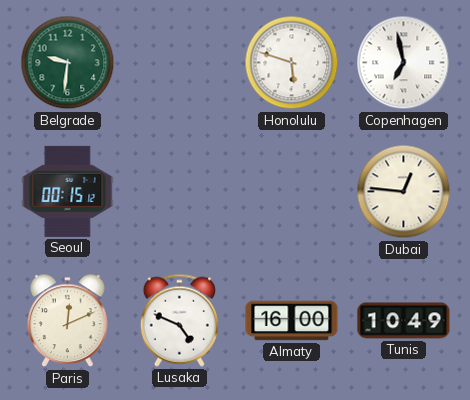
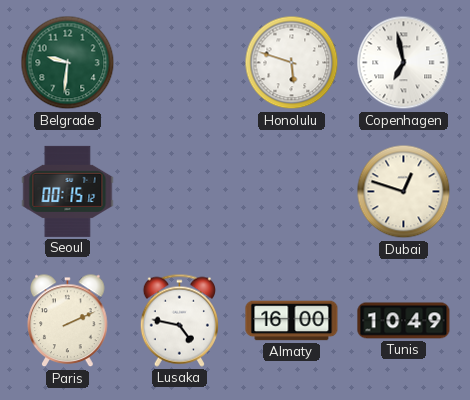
Dubai: 12:46 -> 12:48
Paris: 12:11 -> 2:11
Lusaka: 4:49 -> 4:47
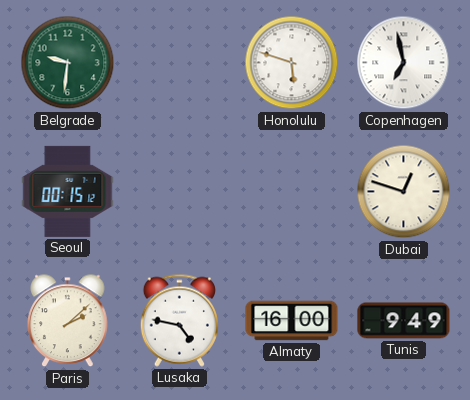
Paris: 2:11 -> 2:08
Tunis: 10:49 -> 9:49
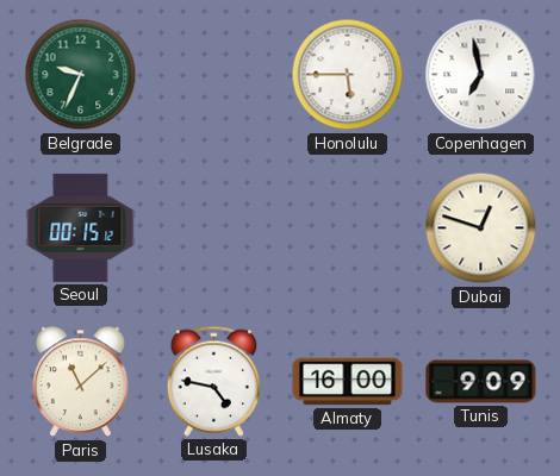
Belgrade: 9:31 -> 9:34
Honolulu: 5:48 -> 5:45
Paris: 2:08 -> 11:08
Tunis: 9:49 -> 9:09
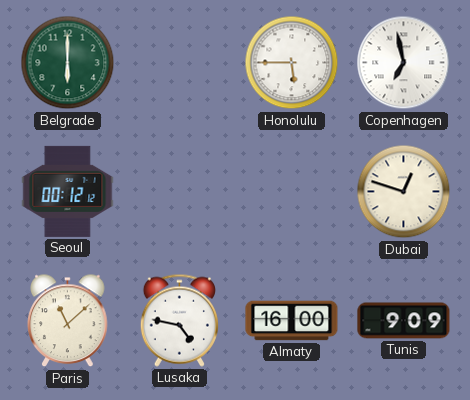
Belgrade: 9:34 -> 6:00
Seoul: 00:15 -> 00:12
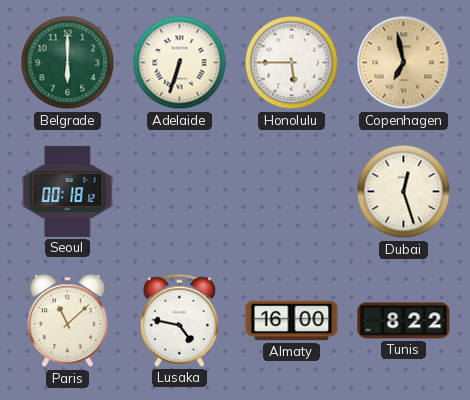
Adelaide: none -> 6:33
Copenhagen dial: white -> champagne
Seoul: 00:12 -> 00:18
Dubai: 12:48 -> 12:27
Tunis: 9:09 -> 8:22
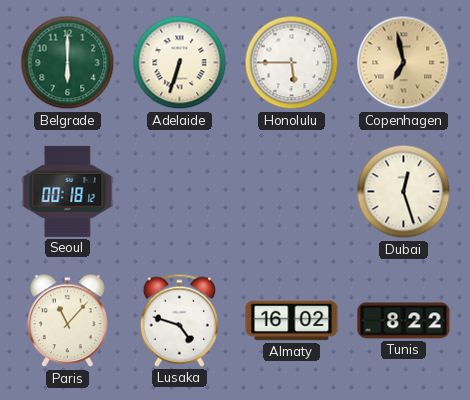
Paris: 11:08 -> 11:07
Lusaka: 4:47 -> 4:48
Almaty: 16:00 -> 16:02
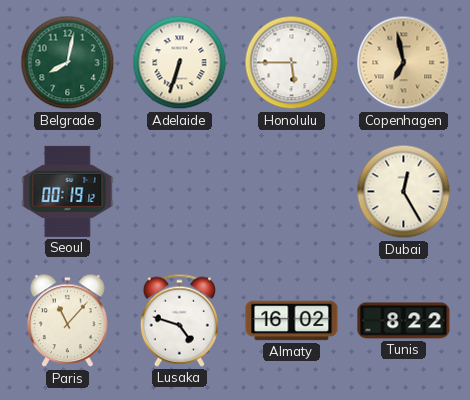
Belgrade: 6:00 -> 8:02
Seoul: 00:18 -> 00:19
Dubai: 12:27 -> 12:25
